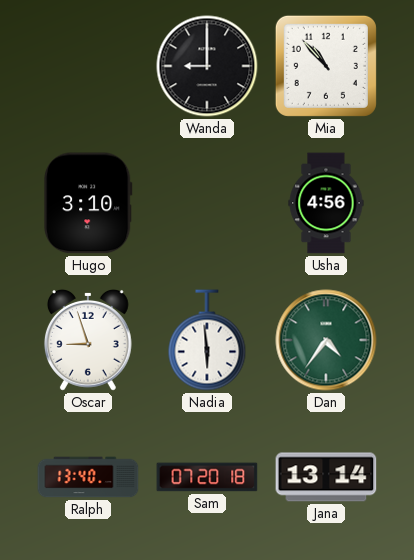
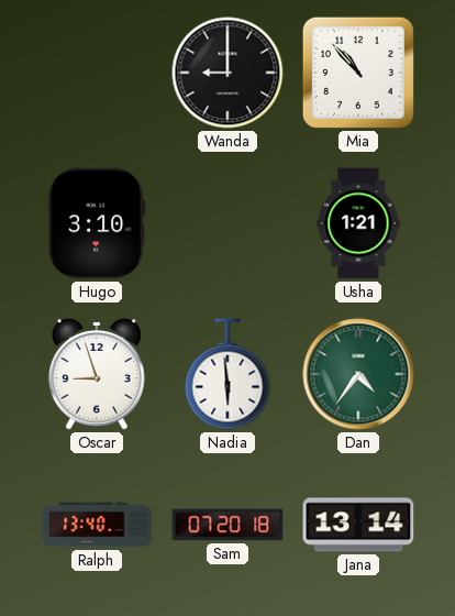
Usha: 4:56 -> 1:21
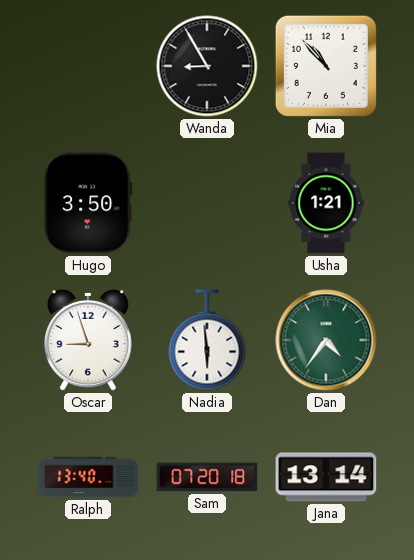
Wanda: 9:00 -> 8:55
Hugo: 3:10 -> 3:50
